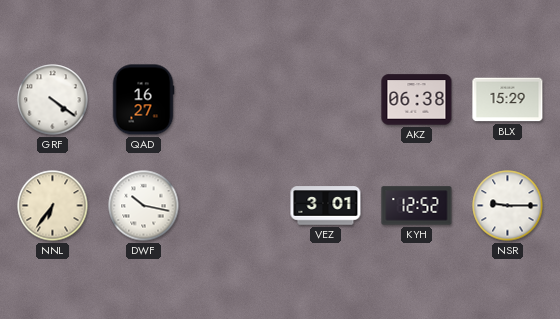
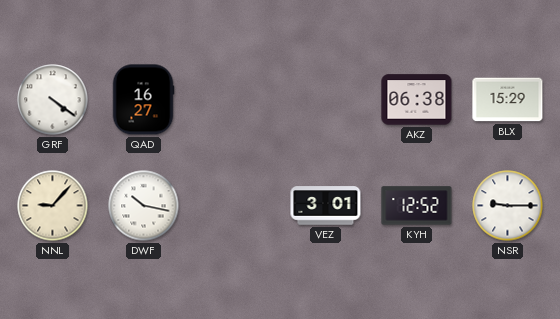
NNL: 6:36 -> 9:07
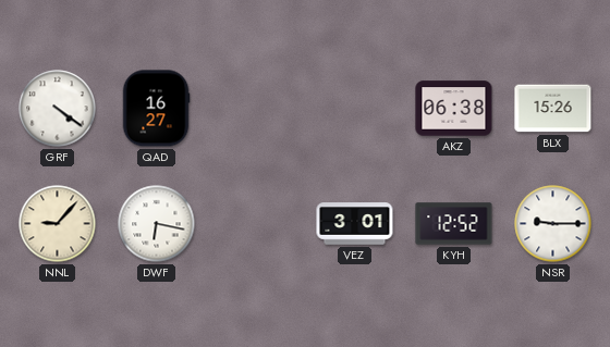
BLX: 15:29 -> 15:26
DWF: 10:17 -> 6:17
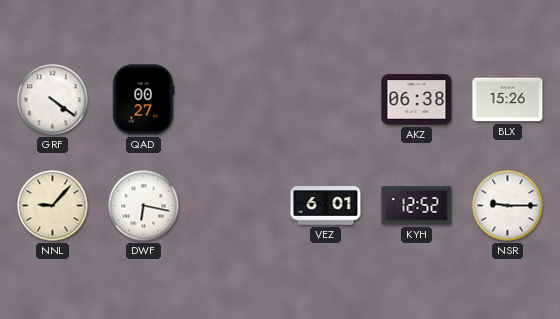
QAD: 16:27 -> 00:27
VEZ: 3:01 -> 6:01
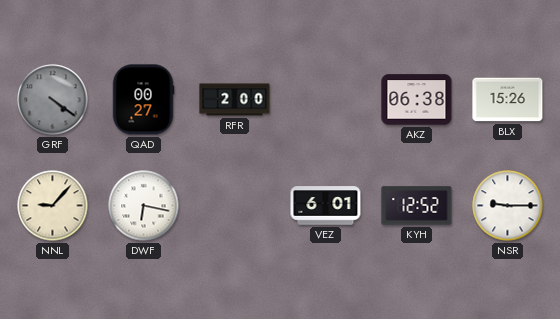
GRF dial: white -> grey
RFR: none -> 2:00
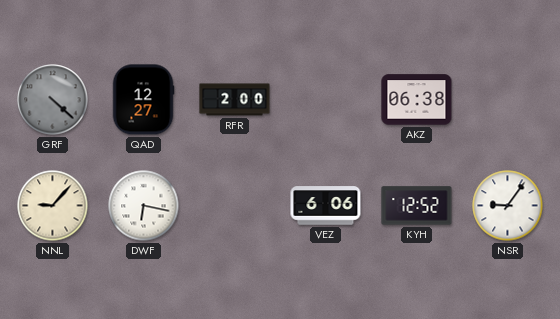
GRF: 4:21 -> 4:22
QAD: 00:27 -> 12:27
BLX: 15:26 -> none
VEZ: 6:01 -> 6:06
NSR: 9:15 -> 9:06
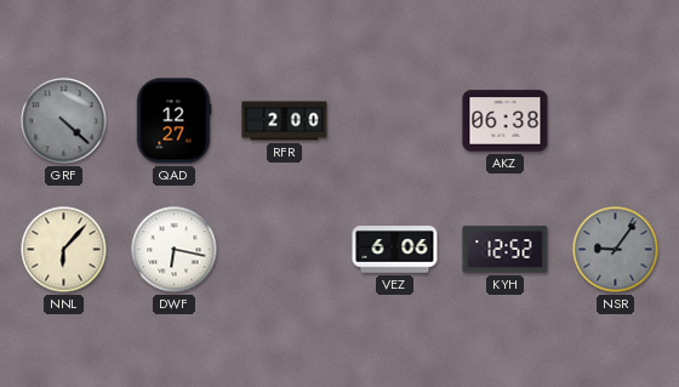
NNL: 9:07 -> 6:07
NSR dial: white -> grey
